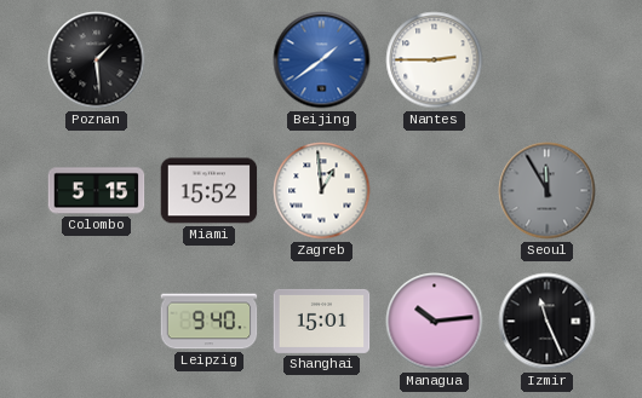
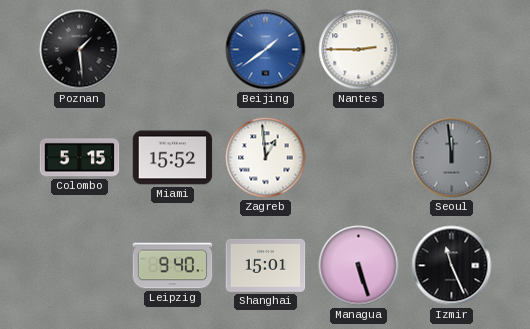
Seoul: 11:55 -> 11:59
Managua: 10:14 -> 5:27
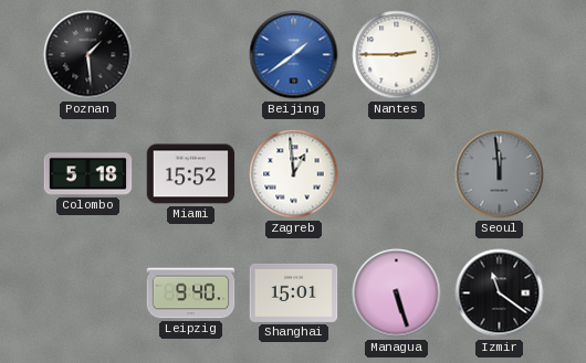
Colombo: 5:15 -> 5:18
Izmir: 11:26 -> 11:21
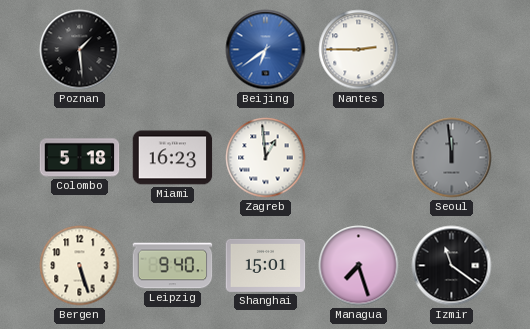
Beijing: 1:39 -> 6:39
Miami: 15:52 -> 16:23
Bergen: none -> 5:27
Managua: 5:27 -> 7:27
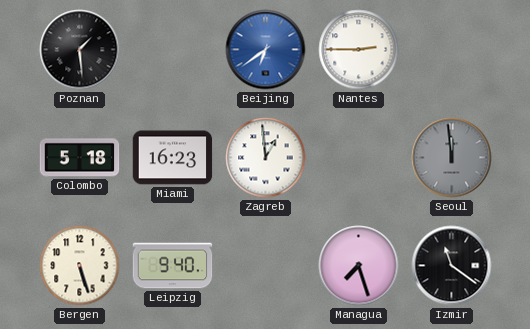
Shanghai: 15:01 -> none
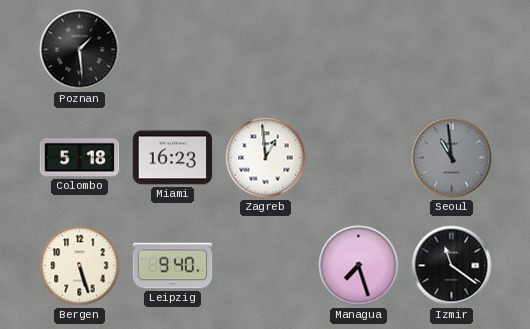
Beijing: 6:39 -> none
Nantes: 2:45 -> none
Seoul: 11:59 -> 10:59
